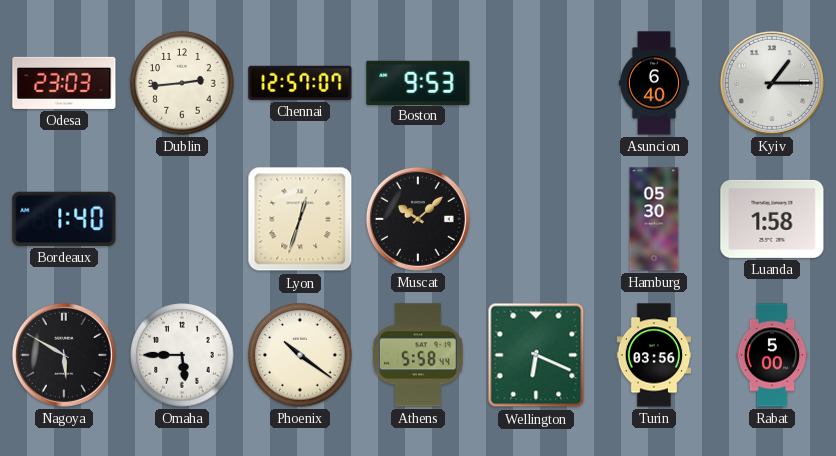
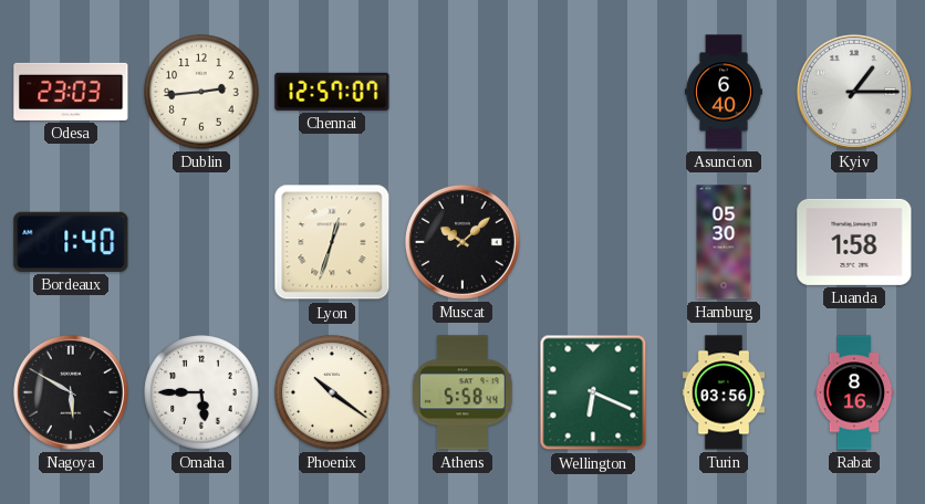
Boston: 9:53 -> none
Rabat: 5:00 -> 8:16
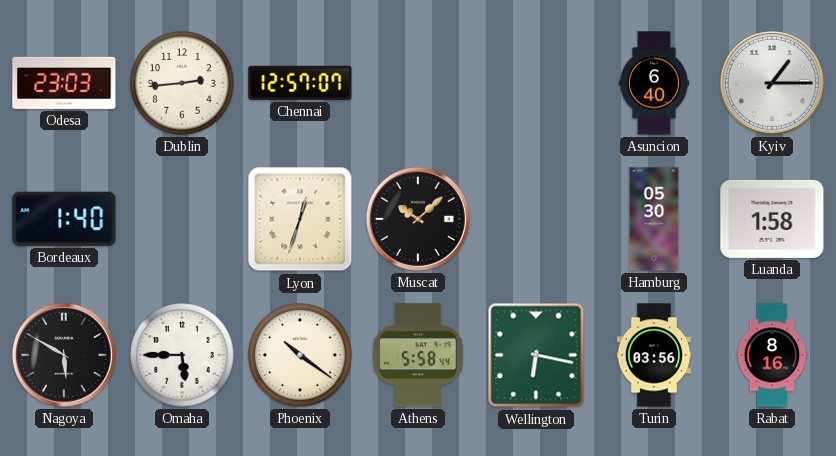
Wellington: 6:19 -> 6:17
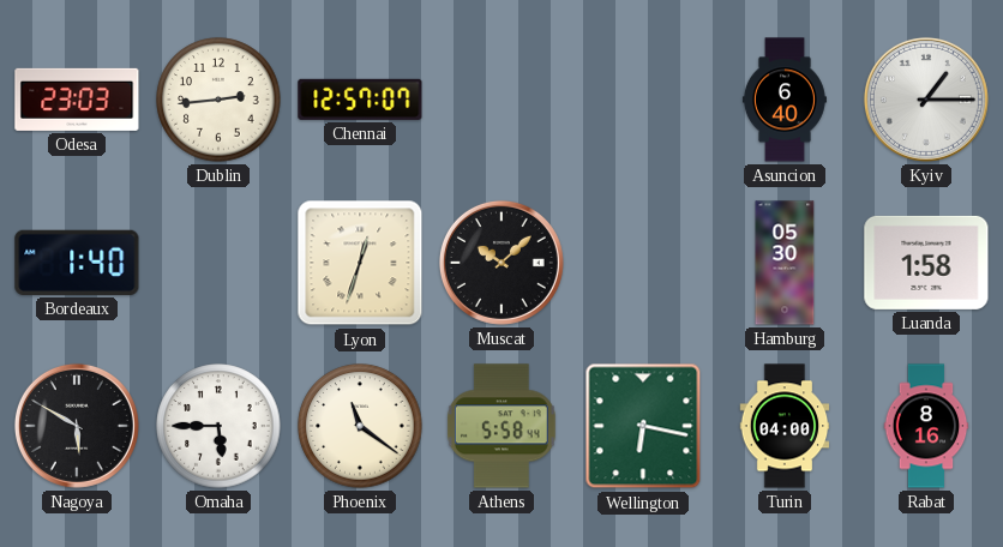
Phoenix: 10:21 -> 11:21
Turin: 03:56 -> 04:00
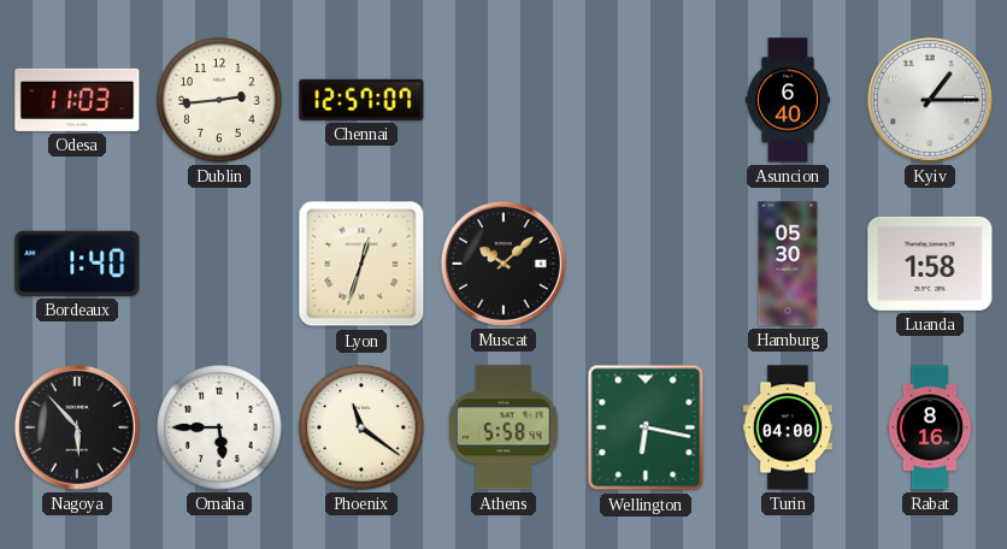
Odesa: 23:03 -> 11:03
Nagoya: 5:50 -> 5:53
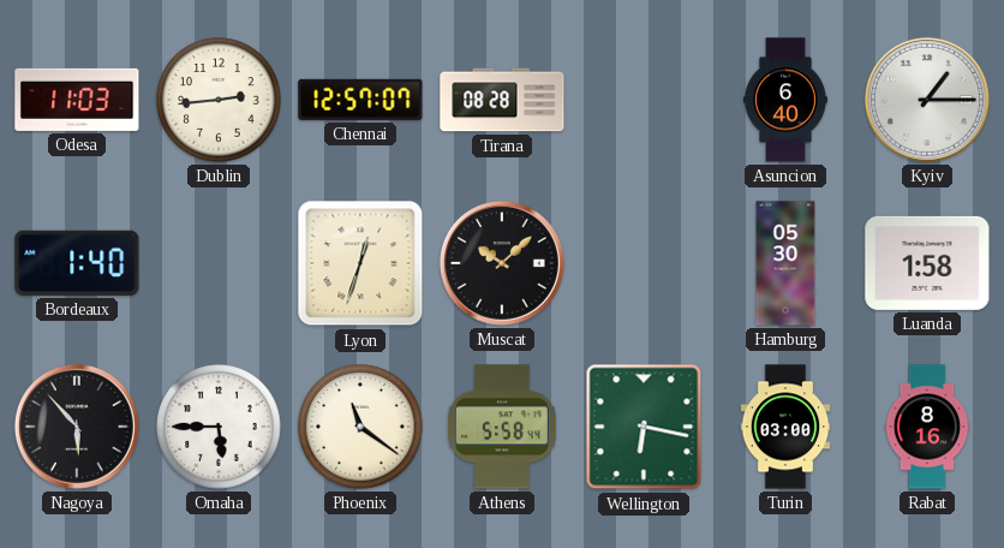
Tirana: none -> 08:28
Turin: 04:00 -> 03:00
